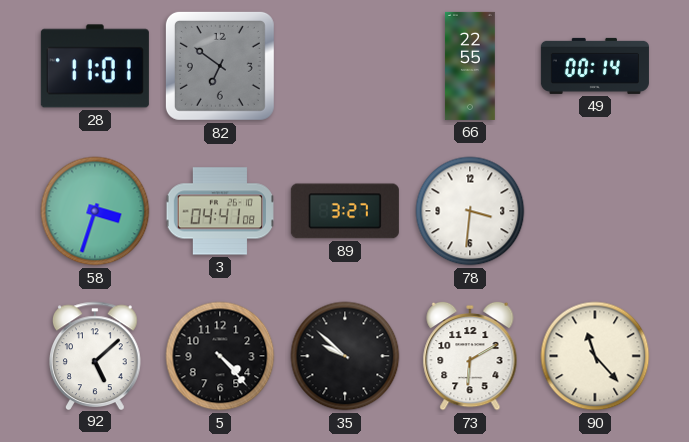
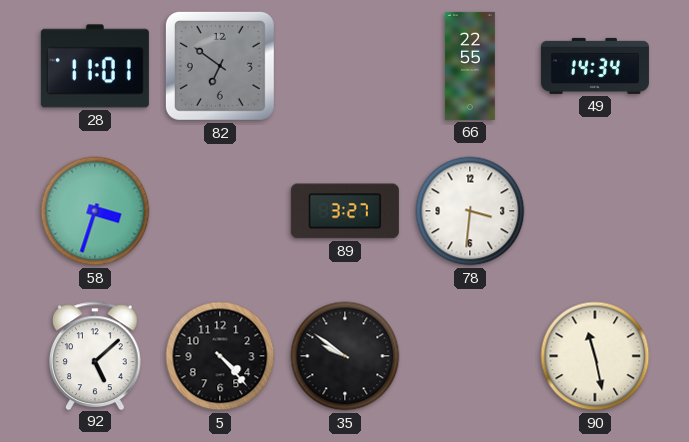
49: 00:14 -> 14:34
3: 04:41 -> none
35: 9:52 -> 9:51
73: 6:10 -> none
90: 11:23 -> 11:28
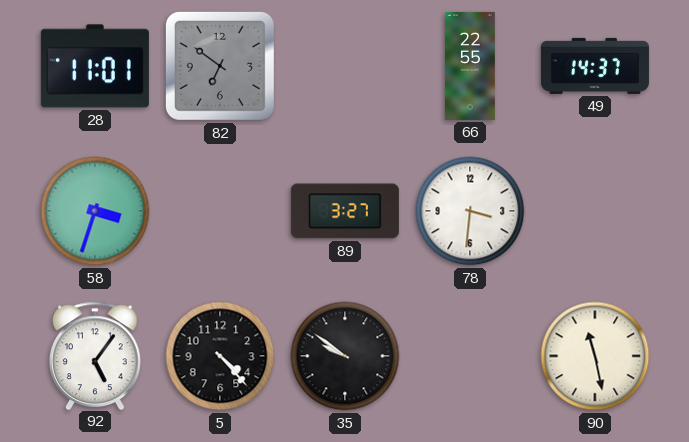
49: 14:34 -> 14:37
92: 5:08 -> 5:06
